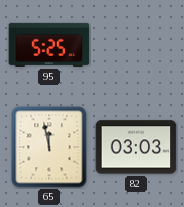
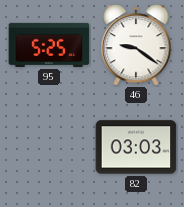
46: none -> 9:21
65: 11:58 -> none
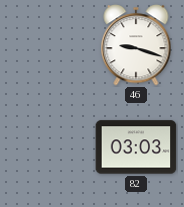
95: 5:25 -> none
46: 9:21 -> 9:18
